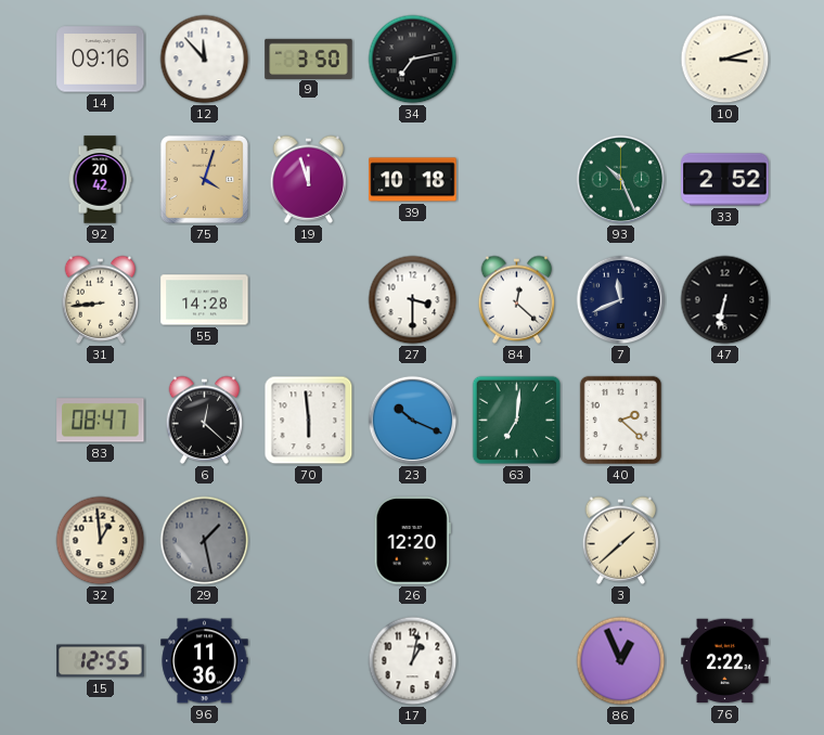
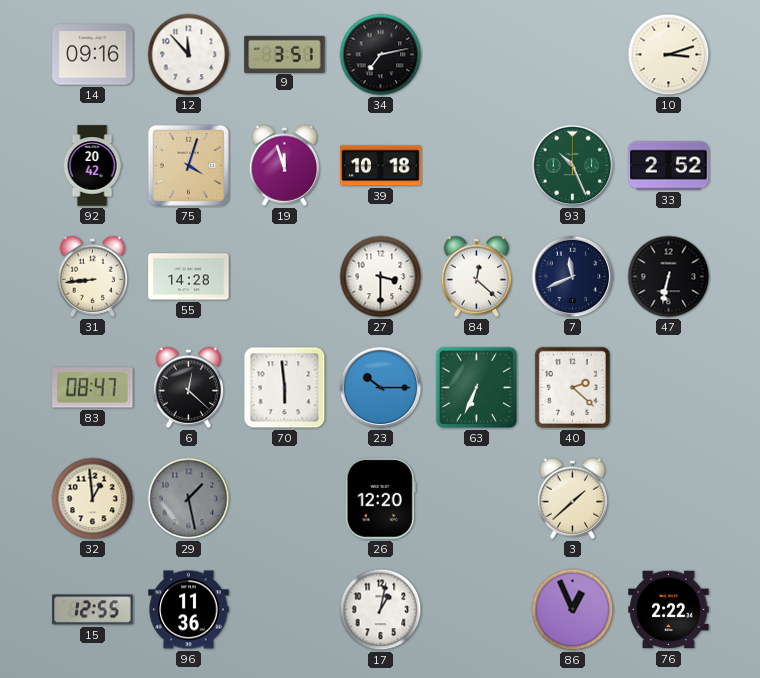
9: 3:50 -> 3:51
23: 10:19 -> 10:15
63: 7:01 -> 6:34
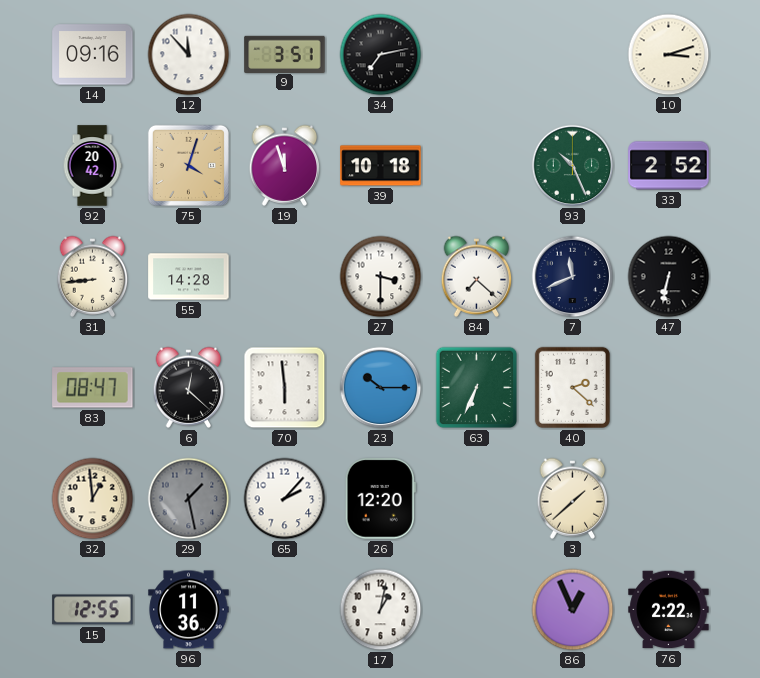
84: 12:22 -> 7:22
65: none -> 2:07
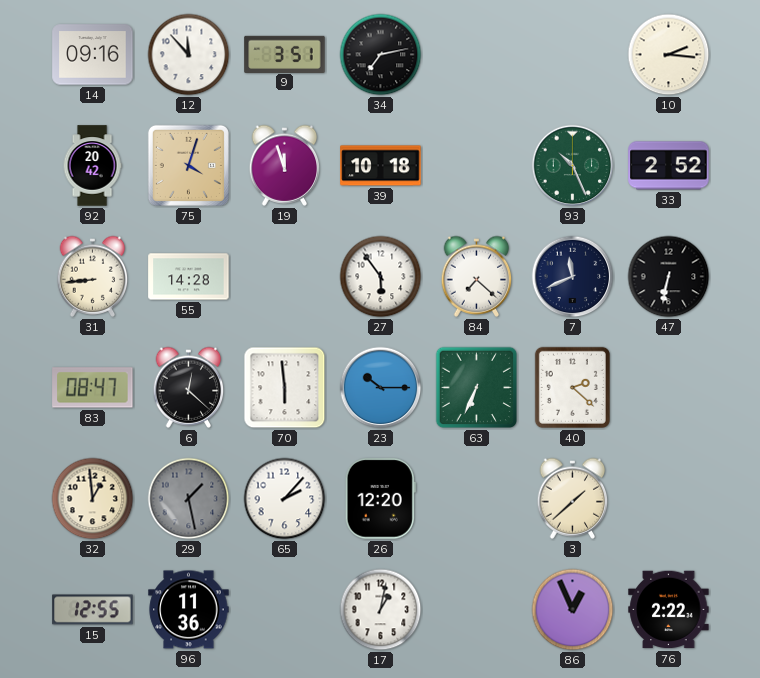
10: 3:12 -> 2:16
27: 3:30 -> 5:54
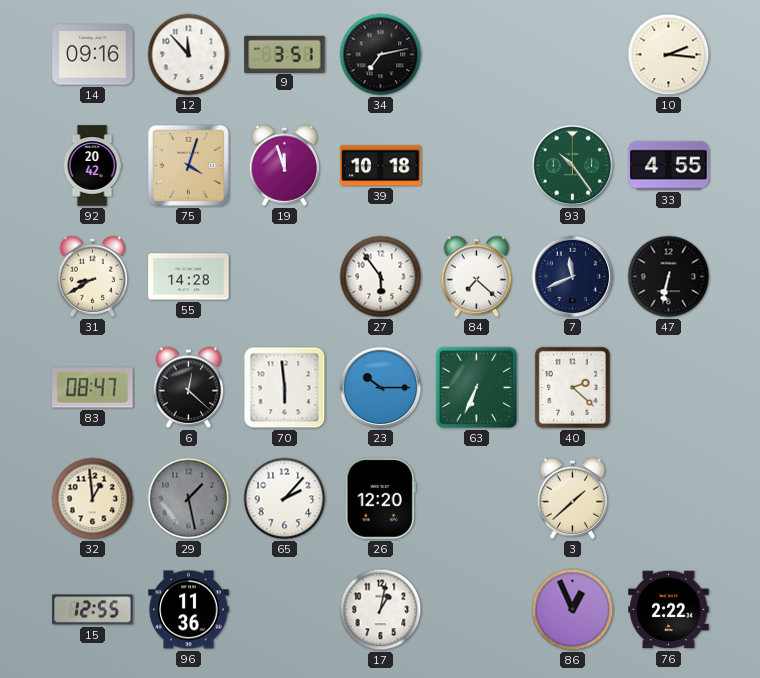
93: 10:26 -> 10:24
33: 2:52 -> 4:55
31: 8:44 -> 8:40
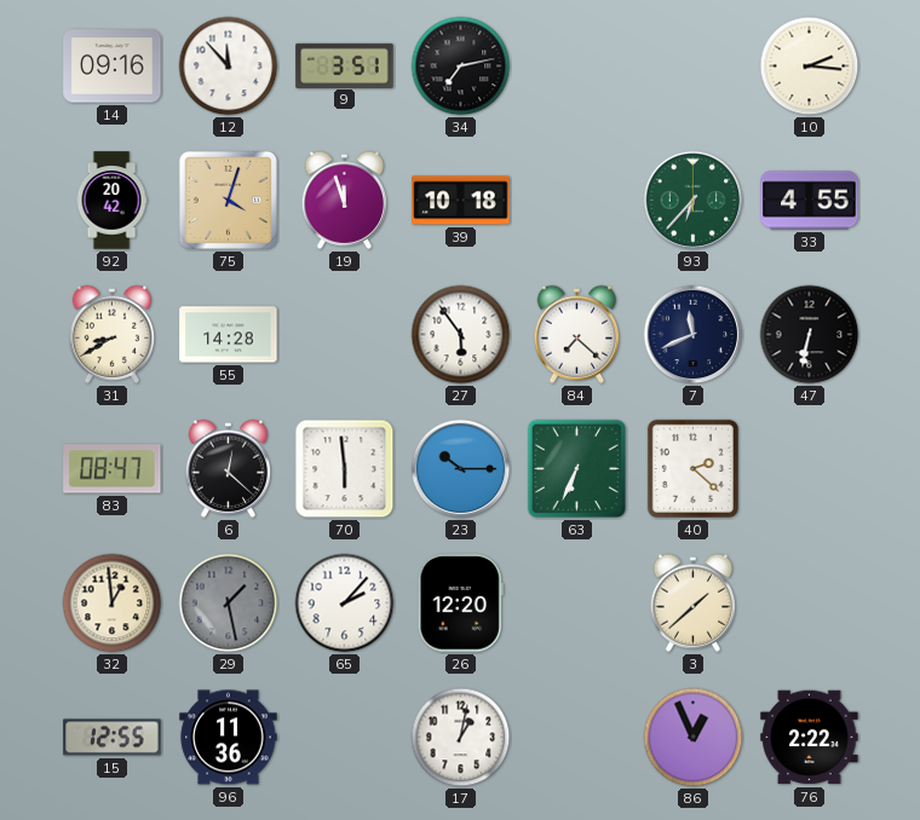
93: 10:24 -> 6:37
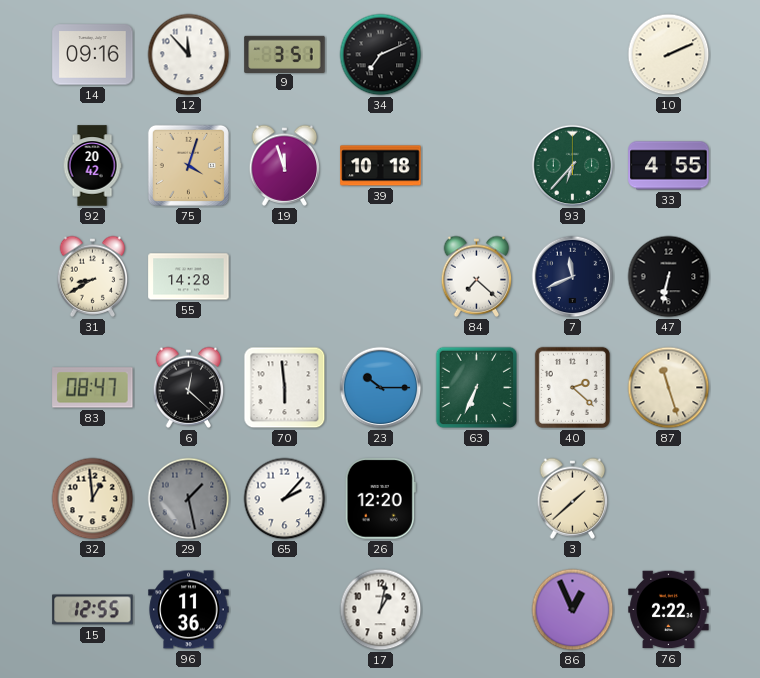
34: 7:13 -> 7:11
10: 2:16 -> 2:11
27: 5:54 -> none
87: none -> 11:27
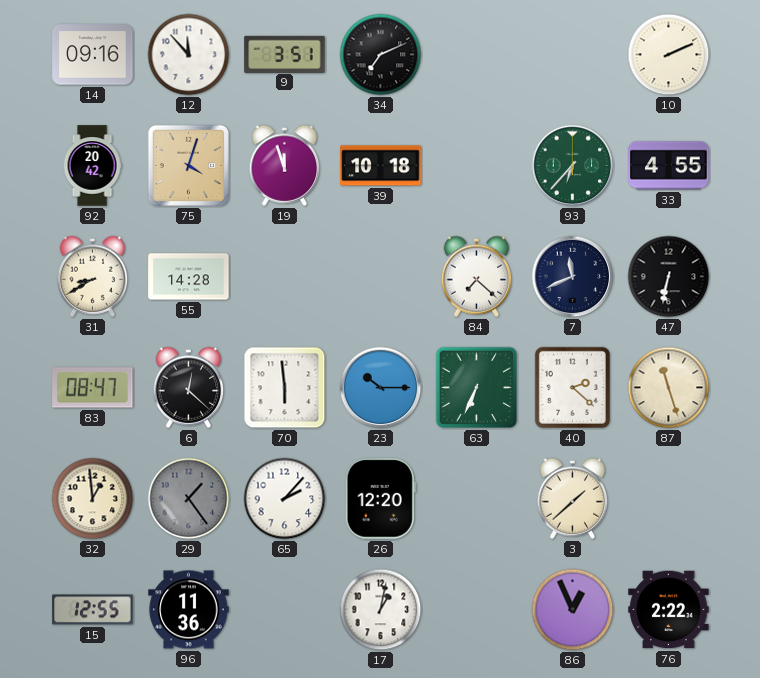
29: 1:28 -> 1:24
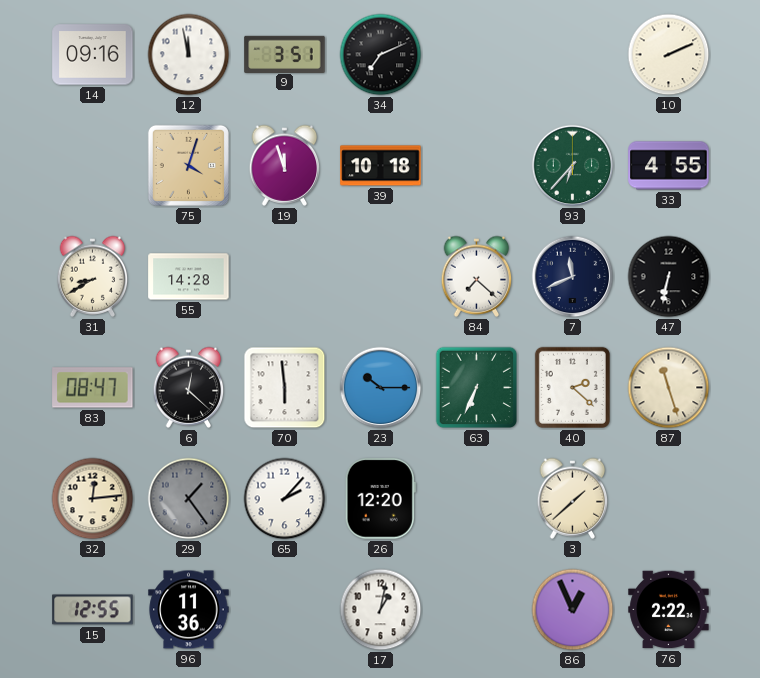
12: 11:53 -> 11:58
92: 20:42 -> none
32: 12:59 -> 12:14
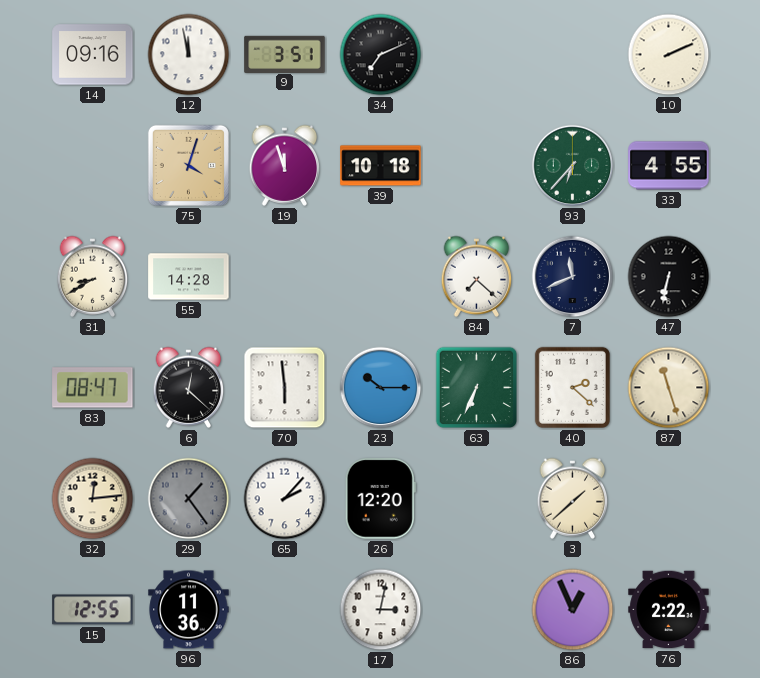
17: 1:02 -> 3:02
